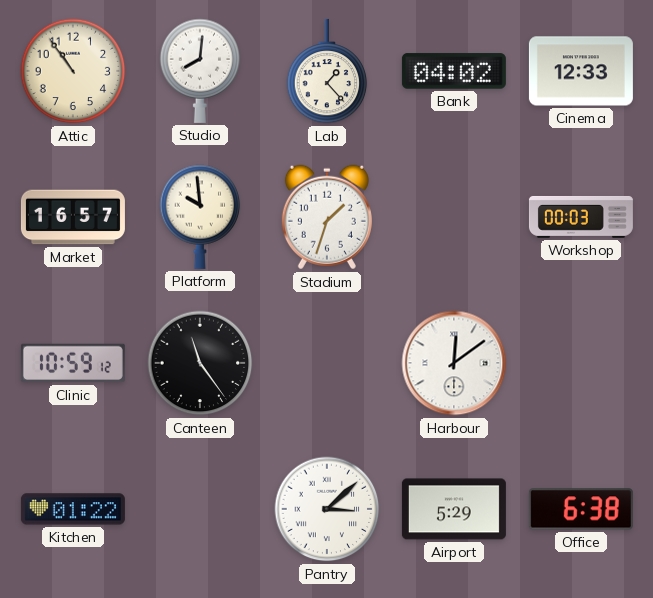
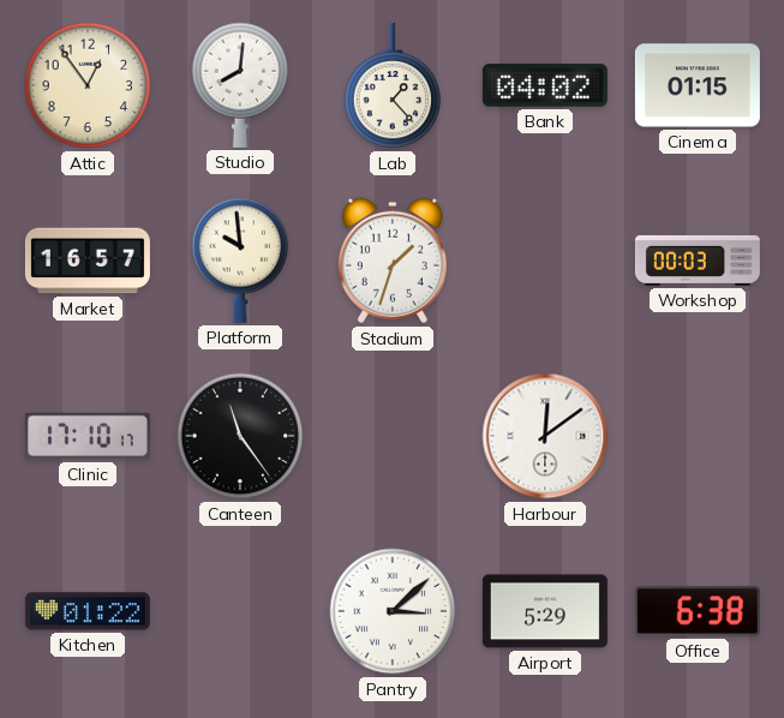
Attic: 10:54 -> 12:54
Cinema: 12:33 -> 01:15
Clinic: 10:59 -> 17:10
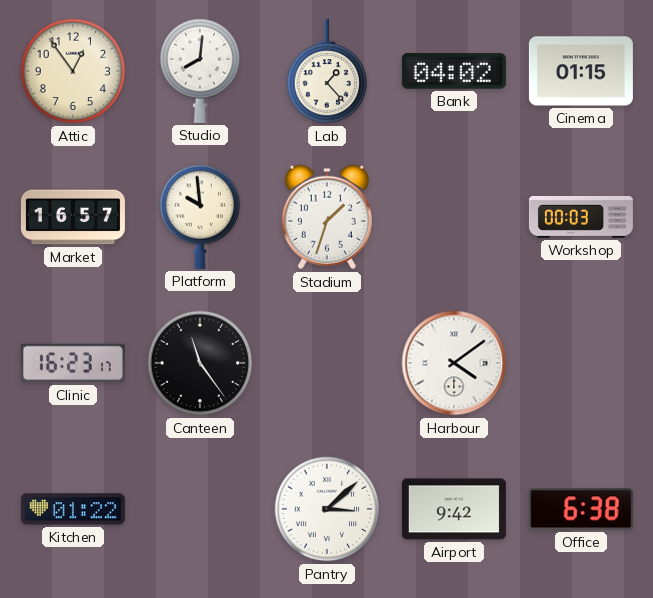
Clinic: 17:10 -> 16:23
Harbour: 12:09 -> 4:09
Airport: 5:29 -> 9:42
